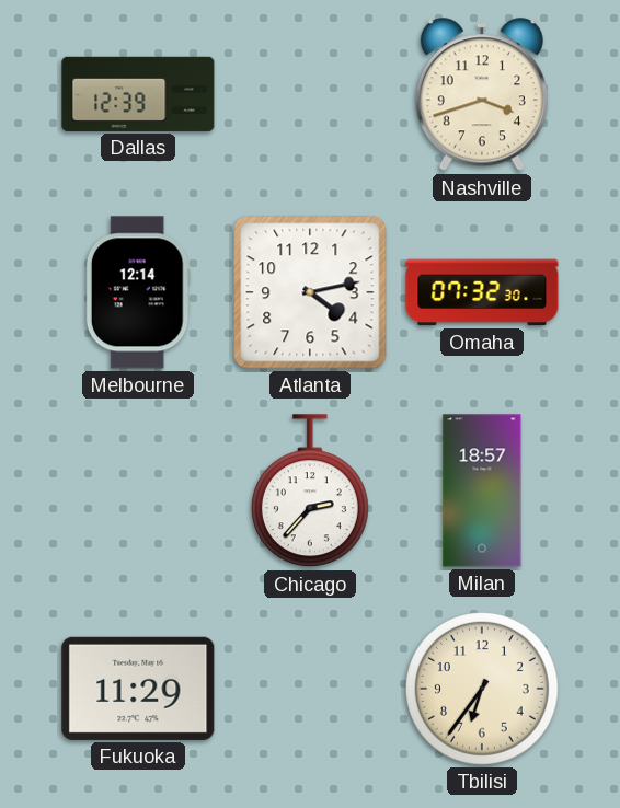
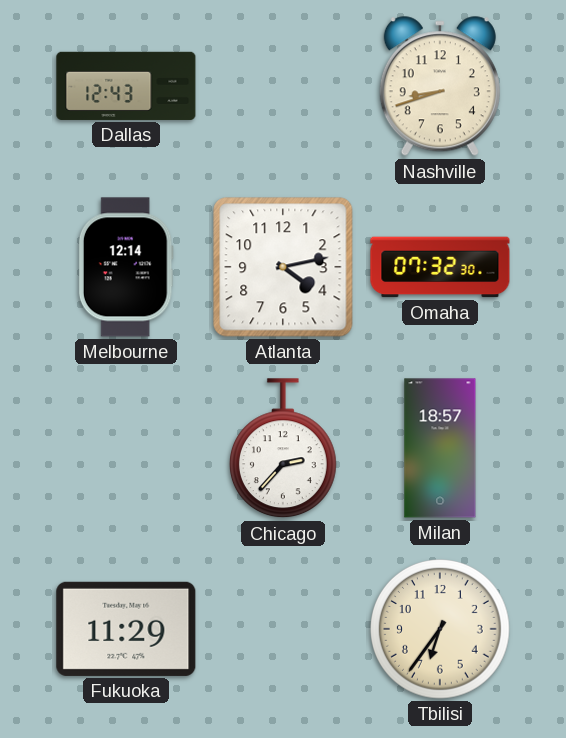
Dallas: 12:39 -> 12:43
Nashville: 3:42 -> 8:42
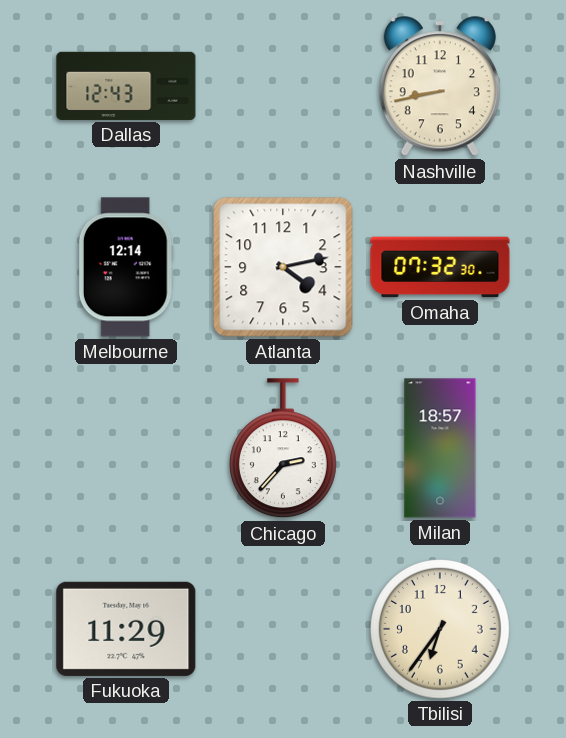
Nashville: 8:42 -> 8:43
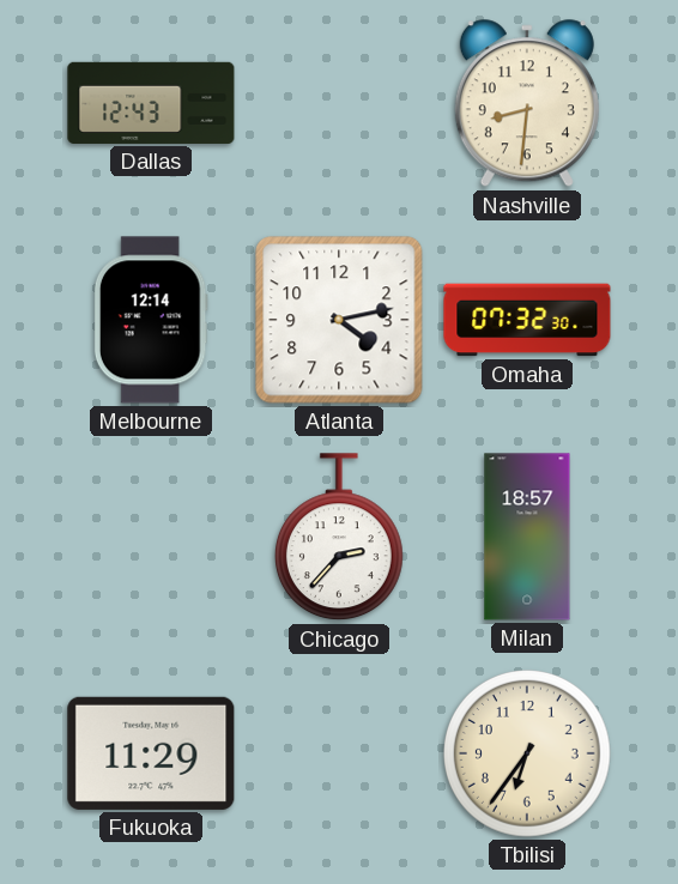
Nashville: 8:43 -> 8:31
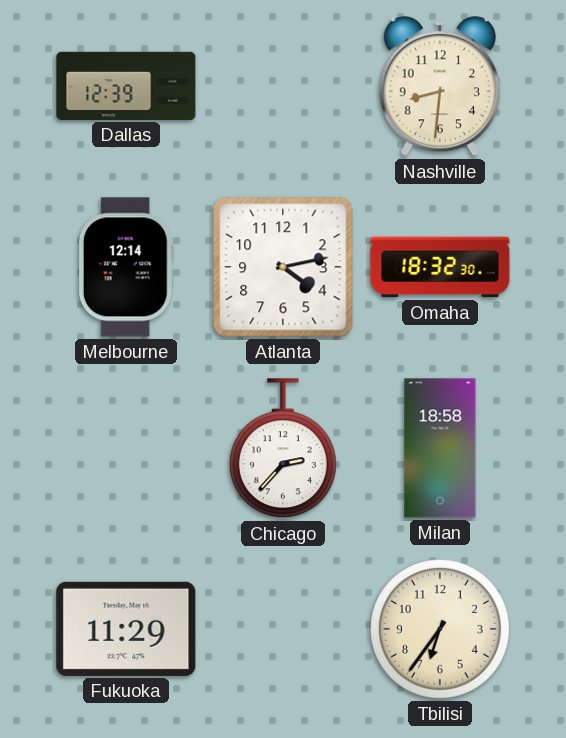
Dallas: 12:43 -> 12:39
Omaha: 07:32 -> 18:32
Milan: 18:57 -> 18:58
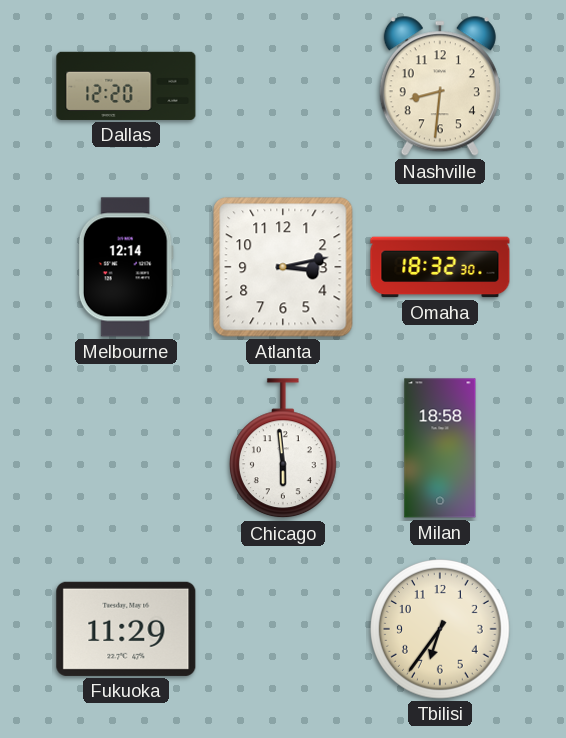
Dallas: 12:39 -> 12:20
Atlanta: 4:13 -> 3:13
Chicago: 2:37 -> 5:59
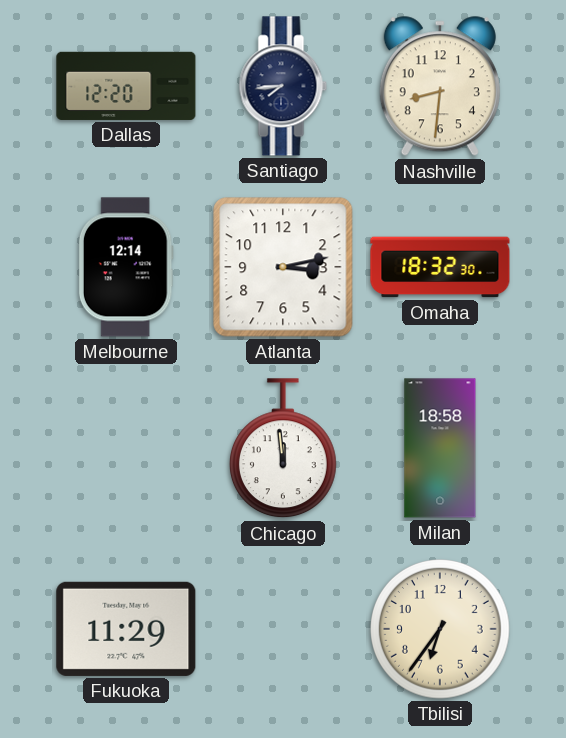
Santiago: none -> 7:44
Chicago: 5:59 -> 11:59
